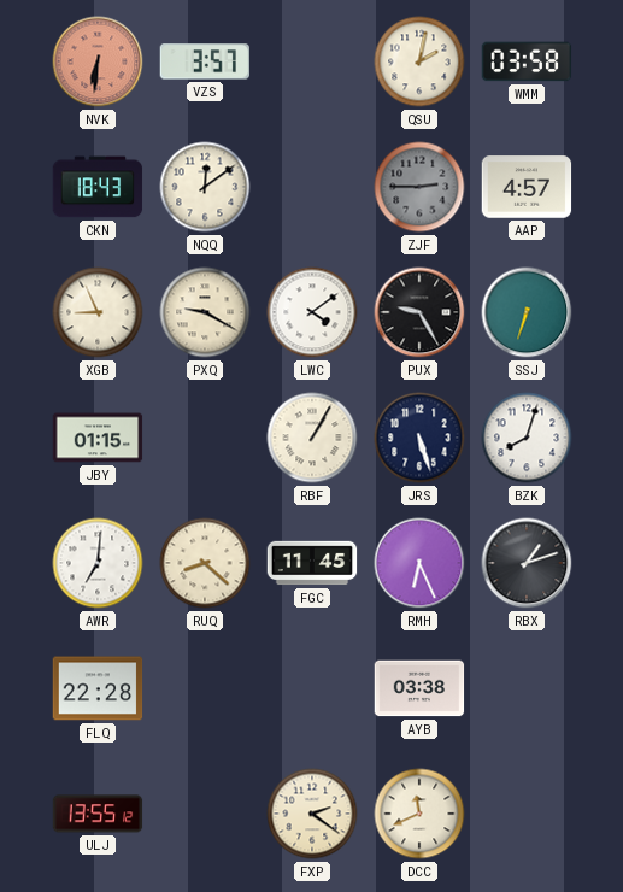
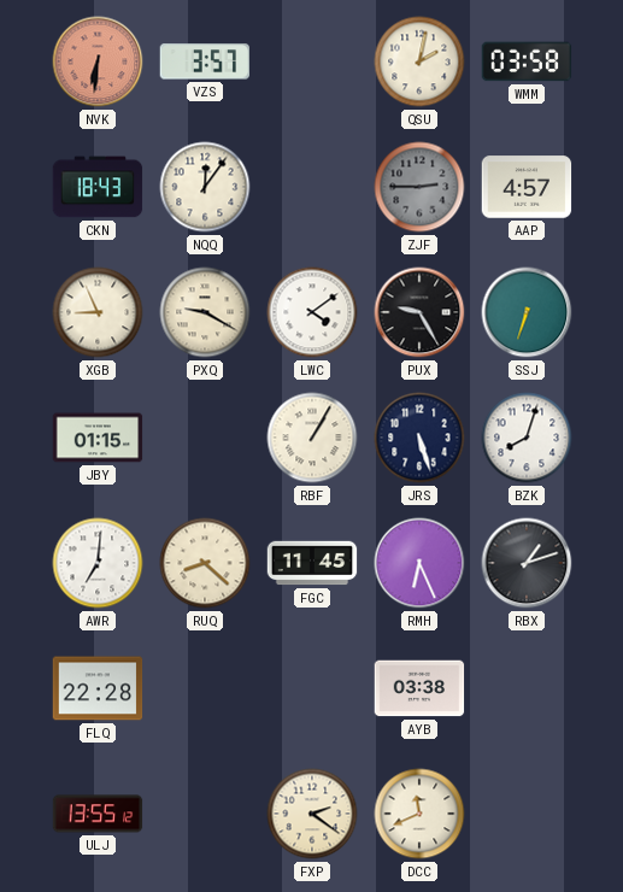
NQQ: 12:09 -> 12:06
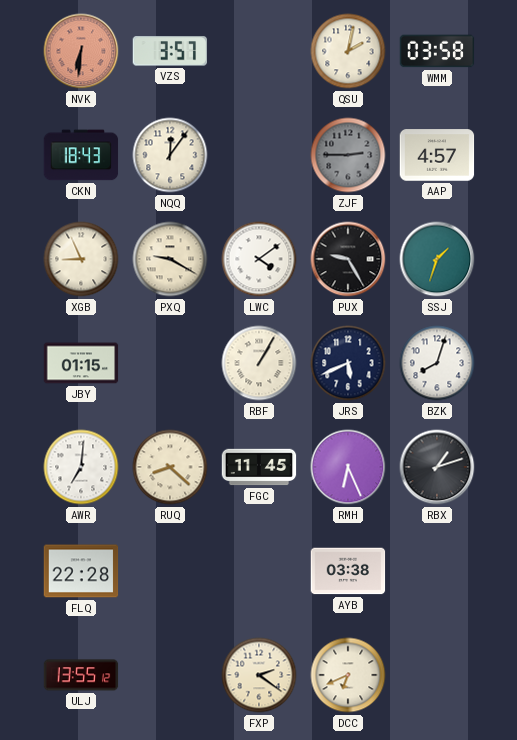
SSJ: 6:33 -> 1:33
JRS: 5:27 -> 5:41
DCC: 11:41 -> 6:41
